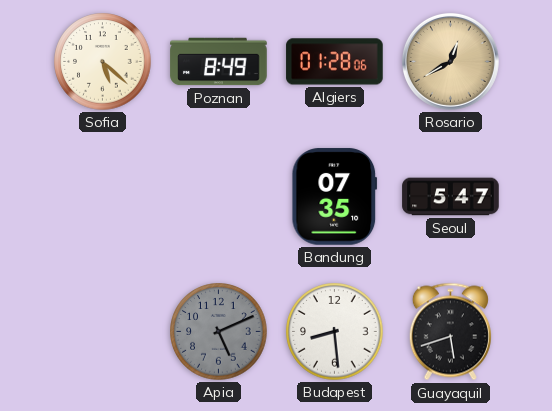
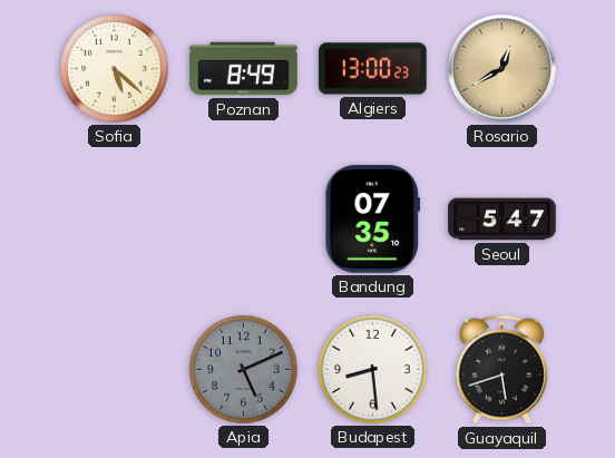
Algiers: 01:28 -> 13:00
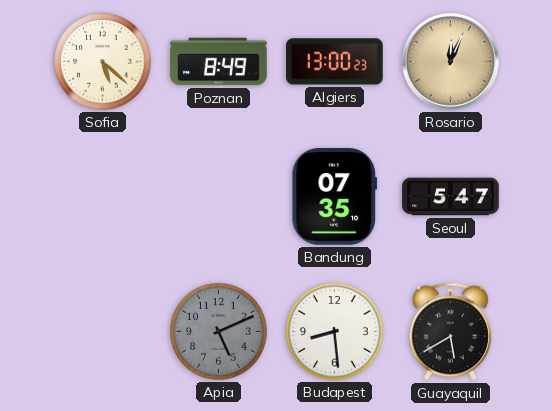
Rosario: 12:40 -> 12:04
Guayaquil: 5:42 -> 5:40
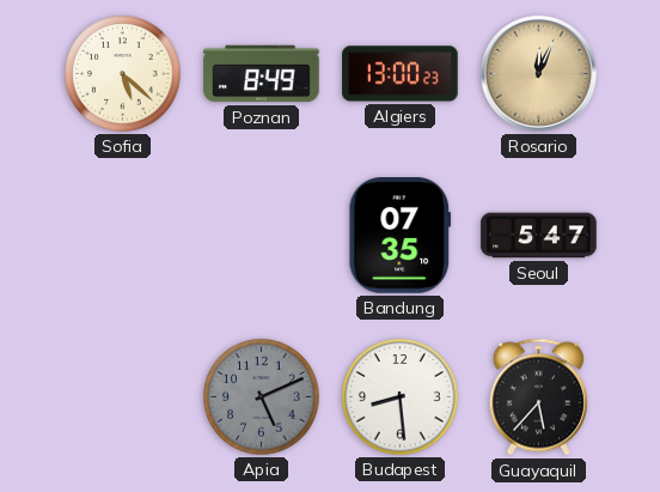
Guayaquil: 5:40 -> 5:37
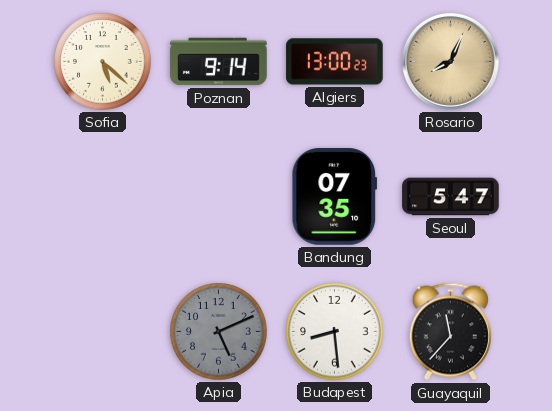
Poznan: 8:49 -> 9:14
Rosario: 12:04 -> 8:04
Guayaquil: 5:37 -> 11:37
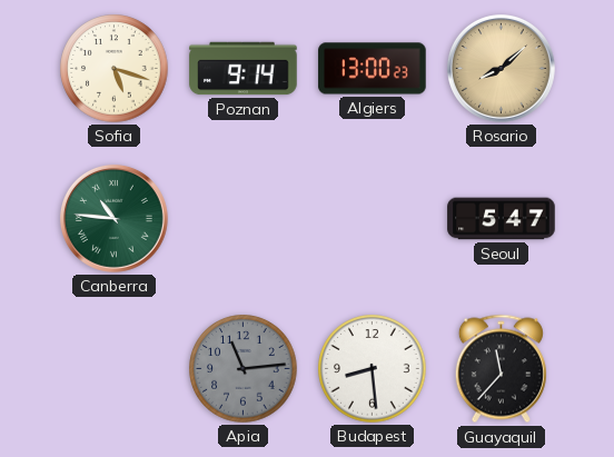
Sofia: 5:22 -> 5:18
Rosario: 8:04 -> 8:08
Canberra: none -> 10:46
Bandung: 07:35 -> none
Apia: 5:11 -> 11:14
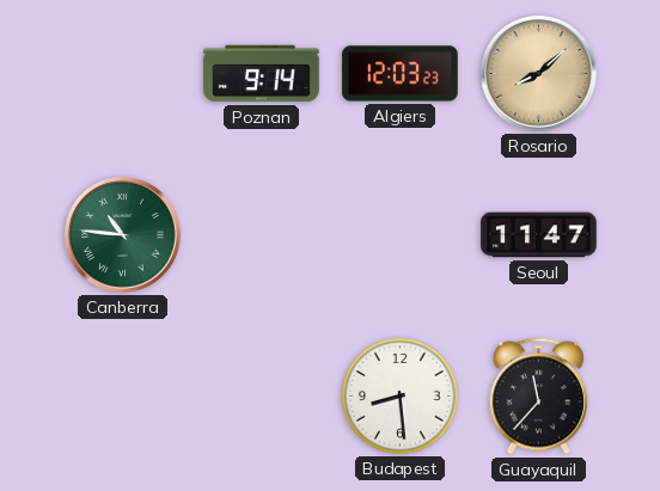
Sofia: 5:18 -> none
Algiers: 13:00 -> 12:03
Seoul: 5:47 -> 11:47
Apia: 11:14 -> none
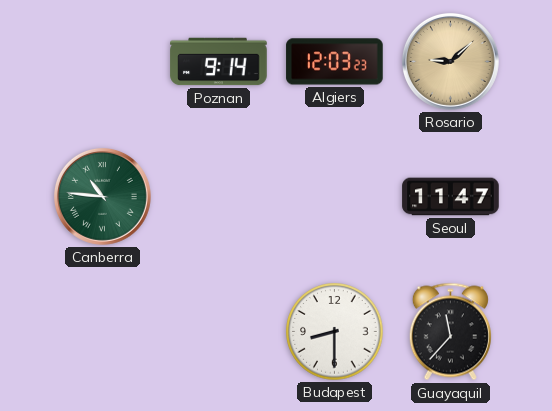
Rosario: 8:08 -> 9:08
Budapest: 8:29 -> 8:30
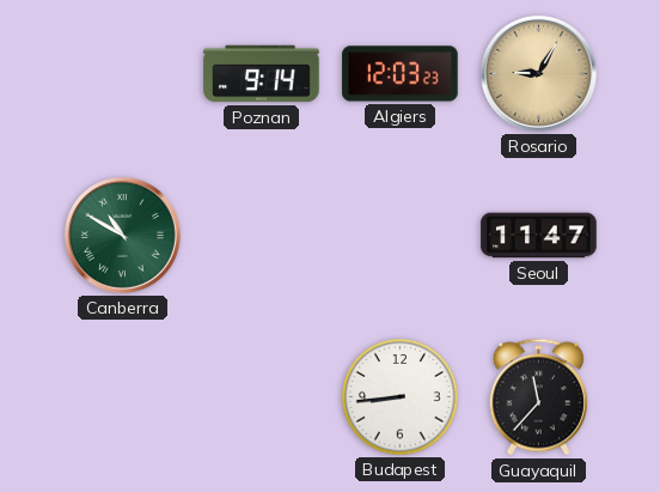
Rosario: 9:08 -> 9:05
Canberra: 10:46 -> 10:50
Budapest: 8:30 -> 8:44
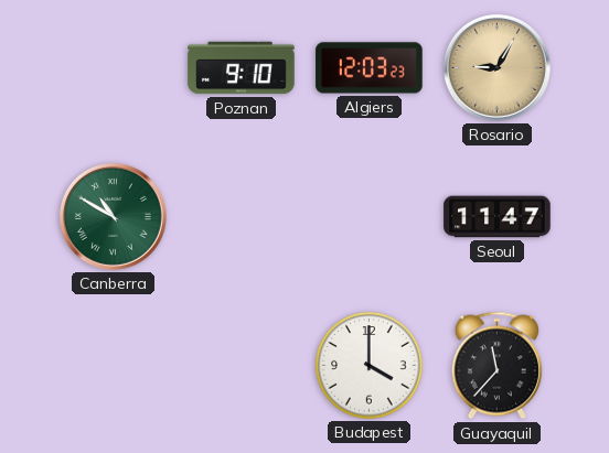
Poznan: 9:14 -> 9:10
Budapest: 8:44 -> 4:00
